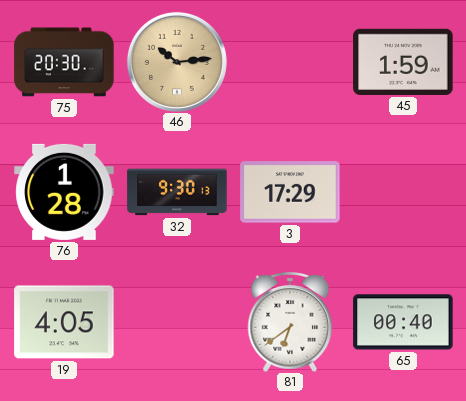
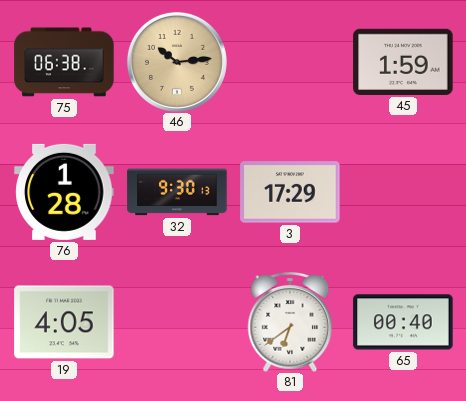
75: 20:30 -> 06:38
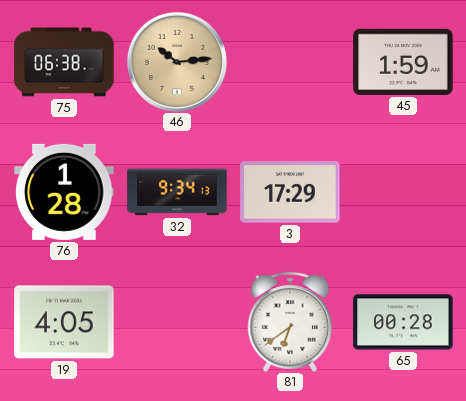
32: 9:30 -> 9:34
65: 00:40 -> 00:28
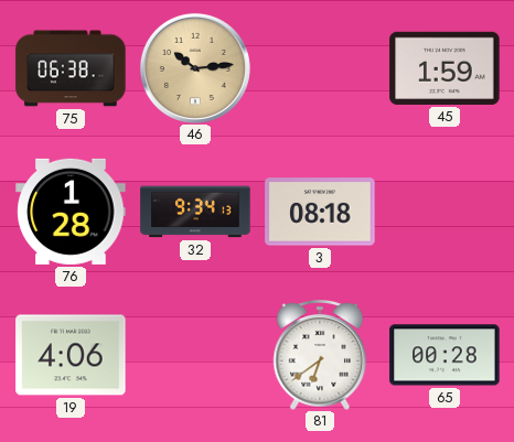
3: 17:29 -> 08:18
19: 4:05 -> 4:06
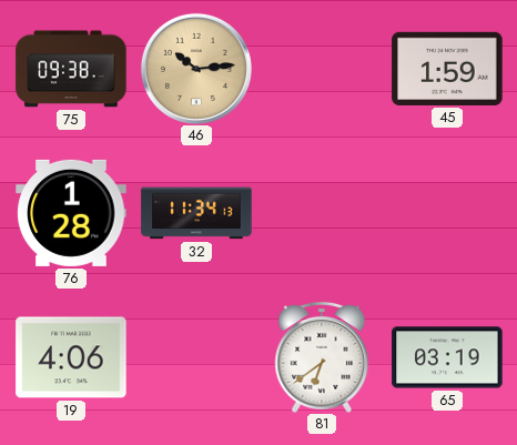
75: 06:38 -> 09:38
32: 9:34 -> 11:34
3: 08:18 -> none
65: 00:28 -> 03:19
